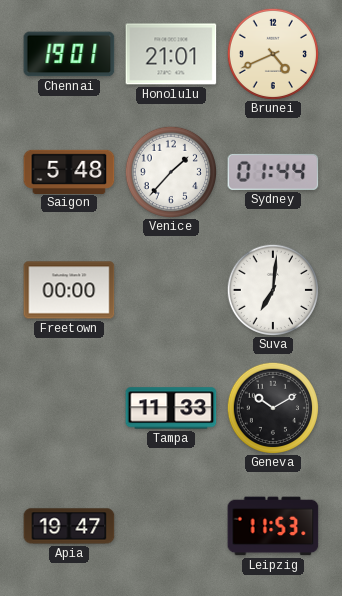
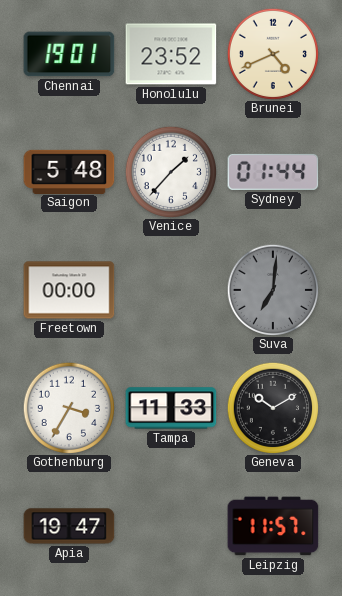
Honolulu: 21:01 -> 23:52
Suva dial: white -> grey
Gothenburg: none -> 3:35
Leipzig: 11:53 -> 11:57
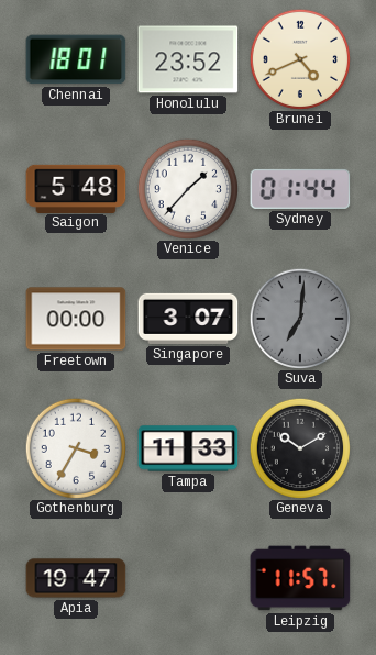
Chennai: 19:01 -> 18:01
Singapore: none -> 3:07
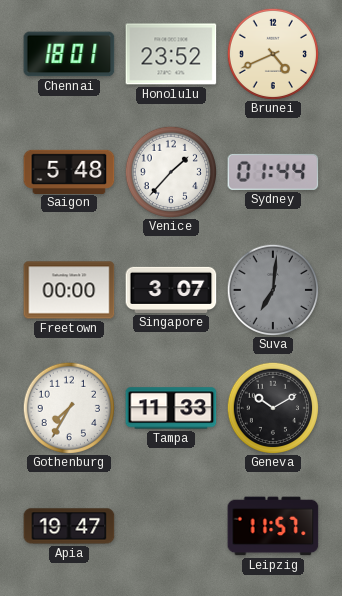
Gothenburg: 3:35 -> 7:35
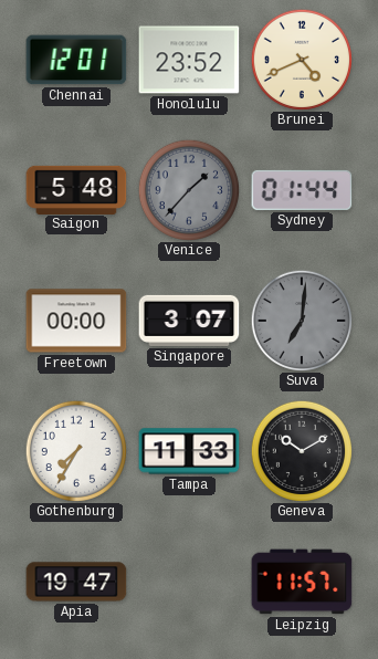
Chennai: 18:01 -> 12:01
Venice dial: white -> grey
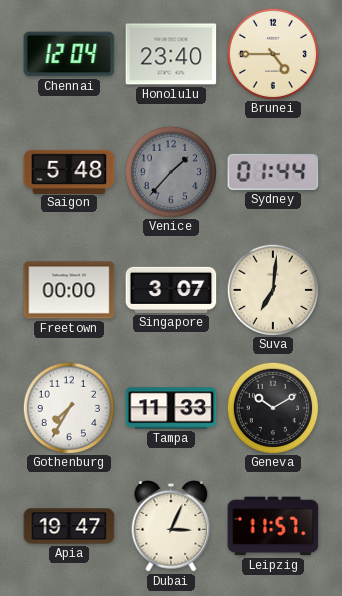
Chennai: 12:01 -> 12:04
Honolulu: 23:52 -> 23:40
Brunei: 4:41 -> 4:45
Suva dial: grey -> cream
Dubai: none -> 3:04
